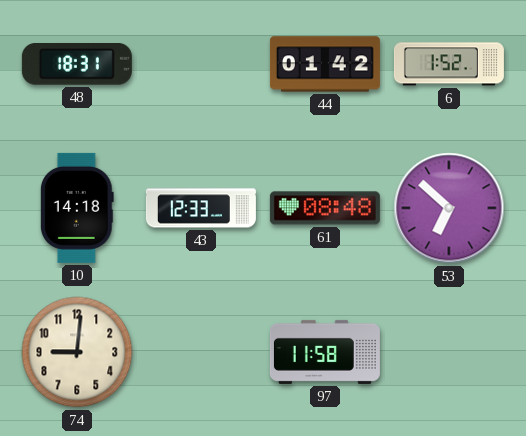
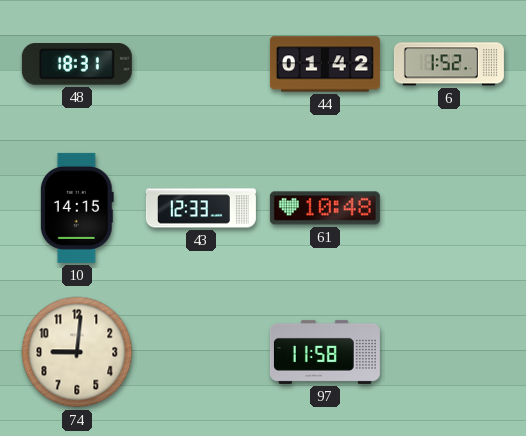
10: 14:18 -> 14:15
61: 08:48 -> 10:48
53: 6:52 -> none
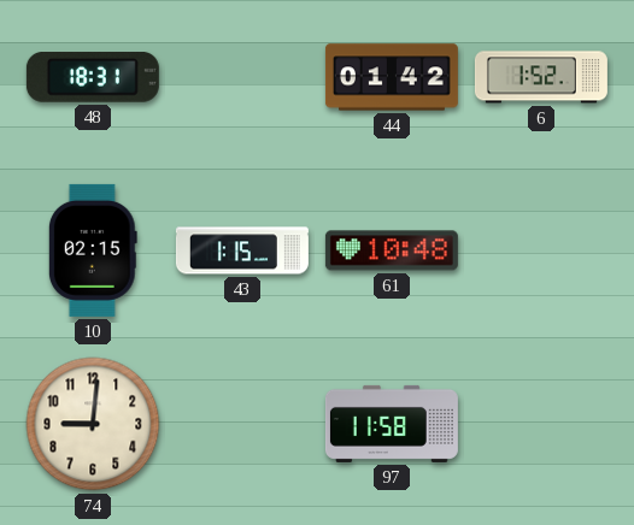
10: 14:15 -> 02:15
43: 12:33 -> 1:15
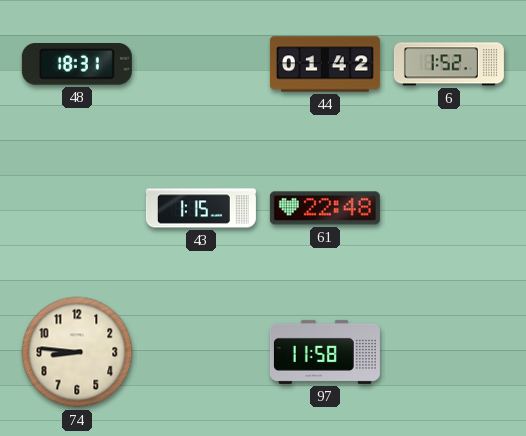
10: 02:15 -> none
61: 10:48 -> 22:48
74: 9:01 -> 8:46
